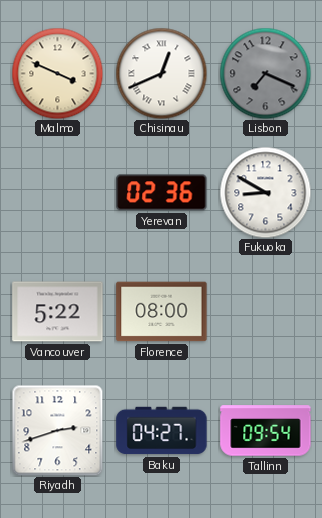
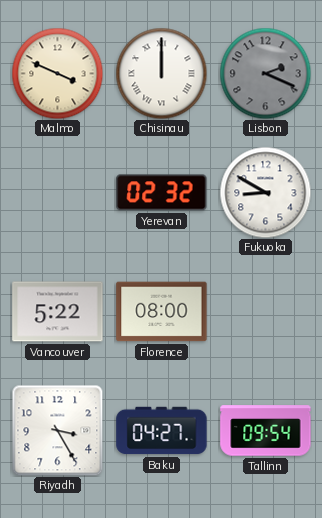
Chisinau: 12:41 -> 12:00
Lisbon: 7:19 -> 2:19
Yerevan: 02:36 -> 02:32
Riyadh: 2:42 -> 3:25
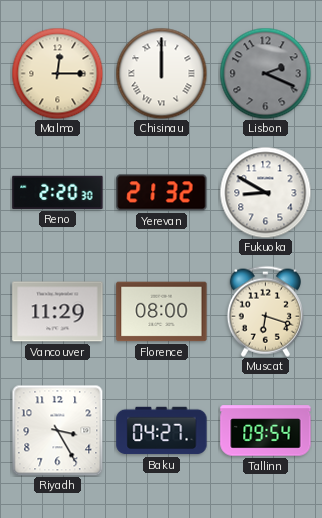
Malmo: 3:49 -> 12:15
Reno: none -> 2:20
Yerevan: 02:32 -> 21:32
Vancouver: 5:22 -> 11:29
Muscat: none -> 6:18
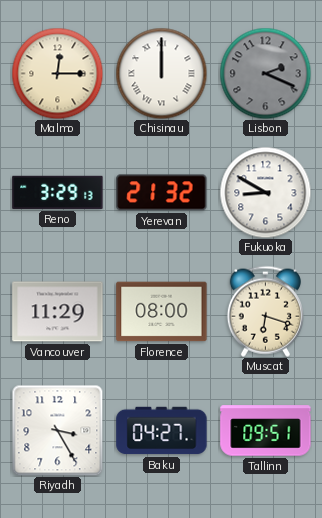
Reno: 2:20 -> 3:29
Tallinn: 09:54 -> 09:51
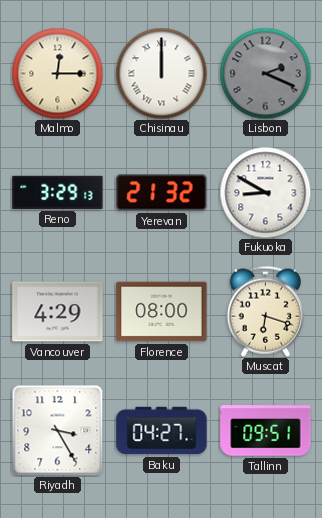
Vancouver: 11:29 -> 4:29
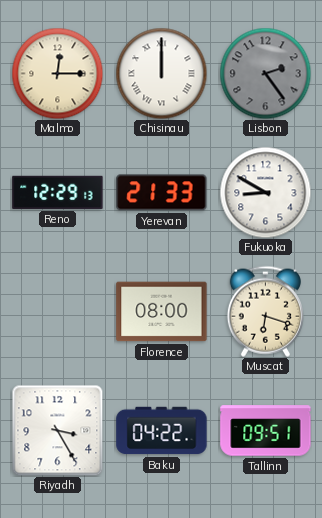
Lisbon: 2:19 -> 2:24
Reno: 3:29 -> 12:29
Yerevan: 21:32 -> 21:33
Vancouver: 4:29 -> none
Baku: 04:27 -> 04:22
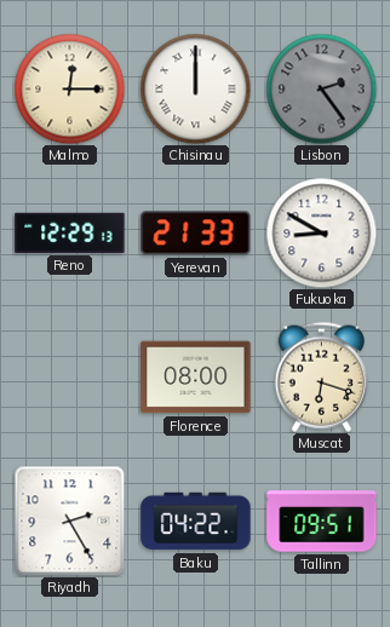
Riyadh: 3:25 -> 2:25
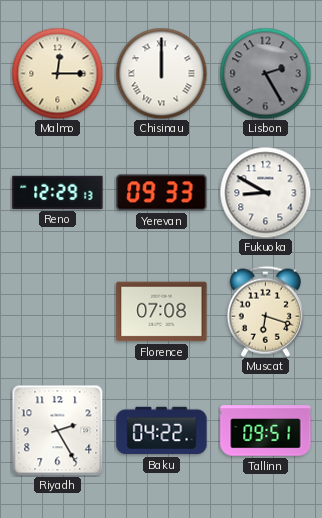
Lisbon: 2:24 -> 2:25
Yerevan: 21:33 -> 09:33
Florence: 08:00 -> 07:08
